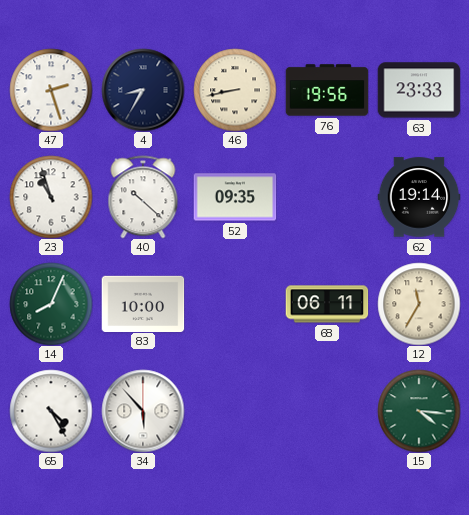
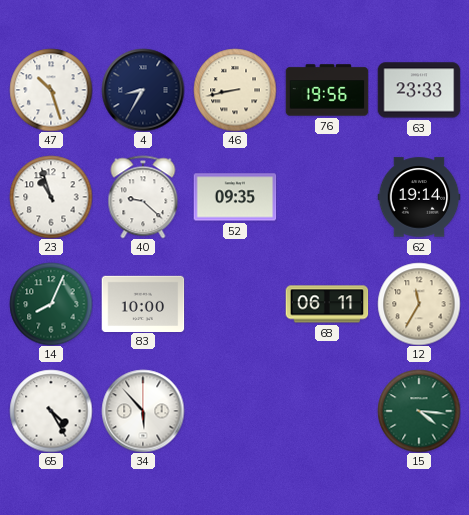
47: 2:27 -> 10:27
40: 10:22 -> 9:22
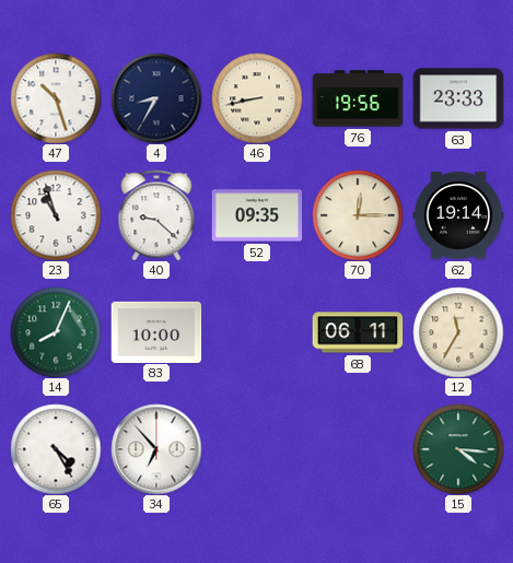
70: none -> 12:15
34: 5:53 -> 6:53
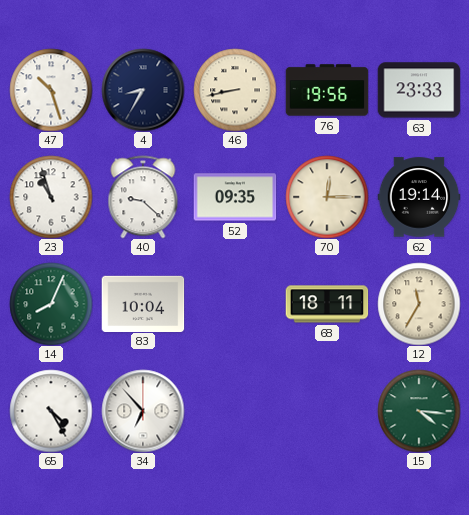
83: 10:00 -> 10:04
68: 06:11 -> 18:11
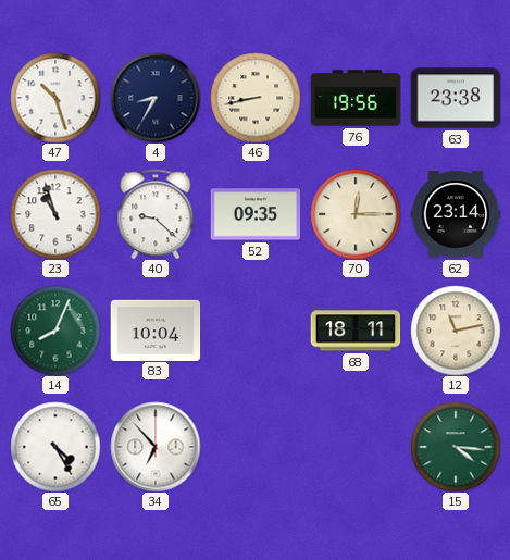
63: 23:33 -> 23:38
62: 19:14 -> 23:14
12: 11:35 -> 11:13
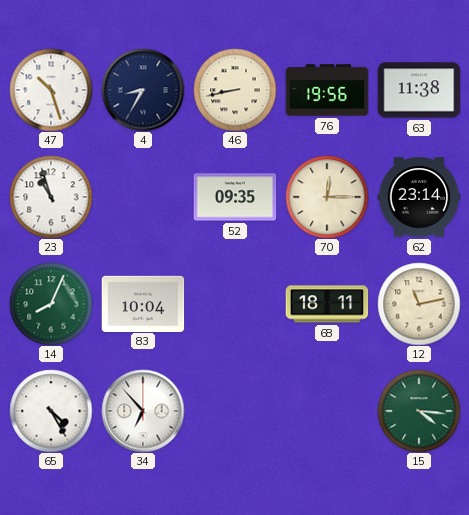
63: 23:38 -> 11:38
40: 9:22 -> none
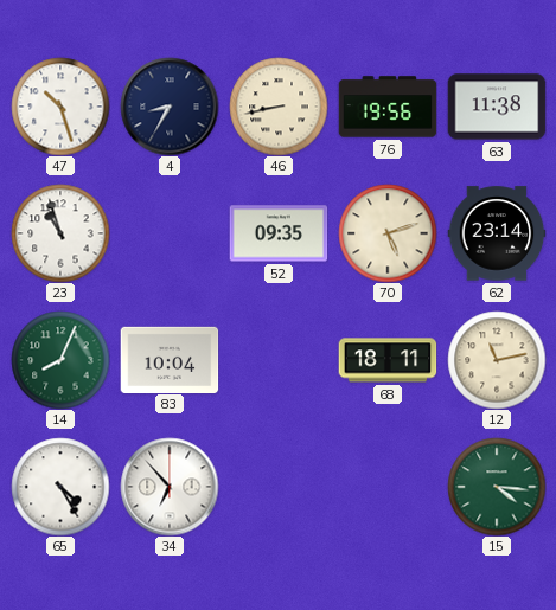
70: 12:15 -> 5:12
